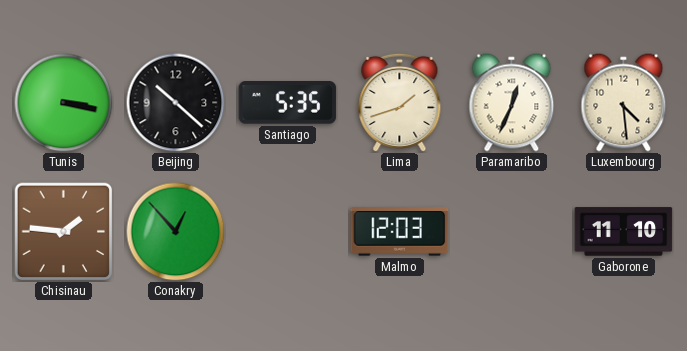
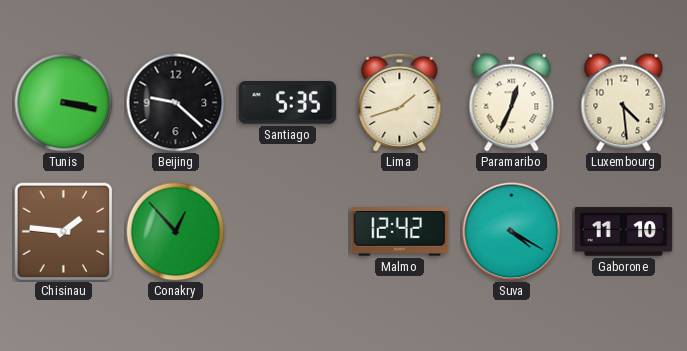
Beijing: 10:22 -> 9:22
Malmo: 12:03 -> 12:42
Suva: none -> 4:20
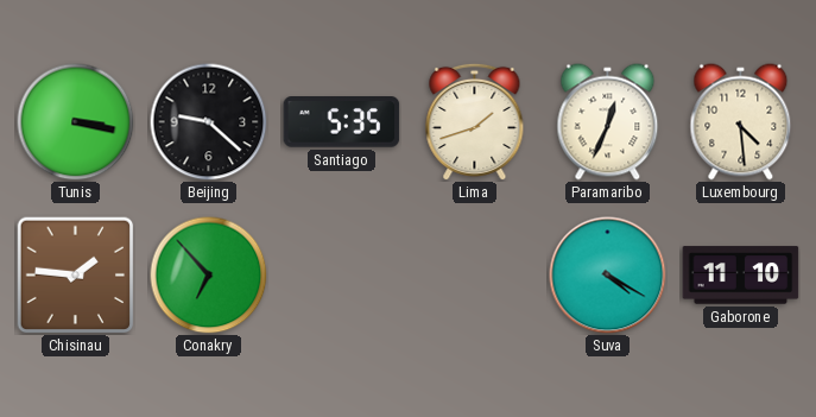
Conakry: 12:53 -> 6:53
Malmo: 12:42 -> none
